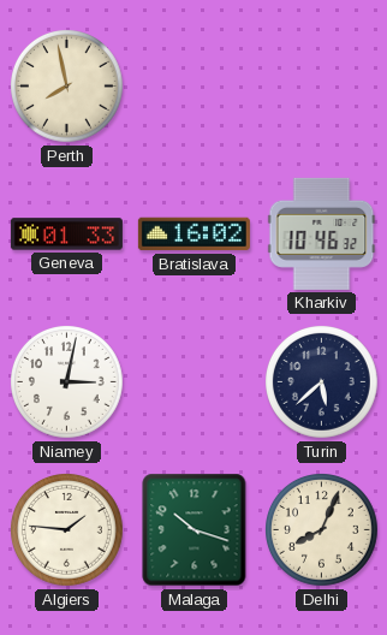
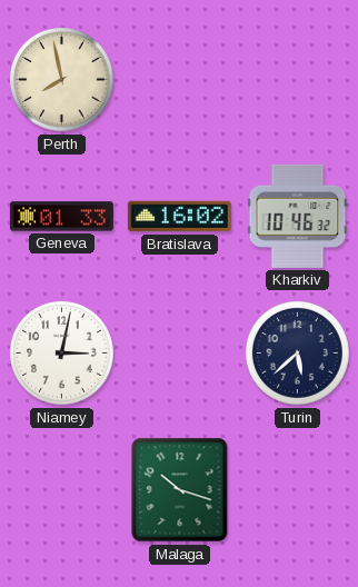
Algiers: 1:46 -> none
Delhi: 8:04 -> none
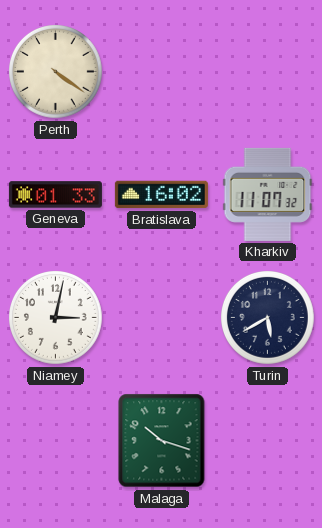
Perth: 7:58 -> 4:21
Kharkiv: 10:46 -> 11:07
Turin: 5:38 -> 5:40
